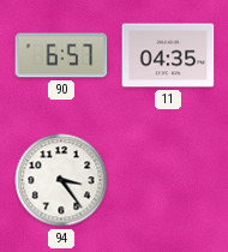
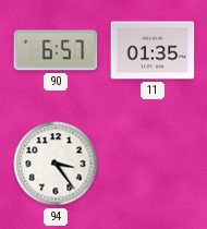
11: 04:35 -> 01:35
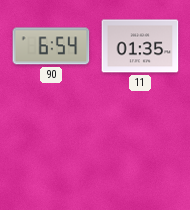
90: 6:57 -> 6:54
94: 3:24 -> none
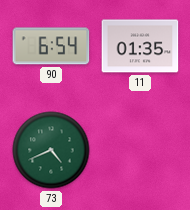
73: none -> 4:41
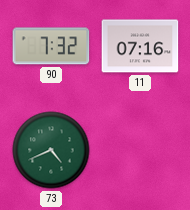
90: 6:54 -> 7:32
11: 01:35 -> 07:16
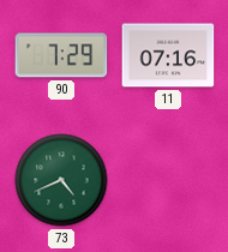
90: 7:32 -> 7:29
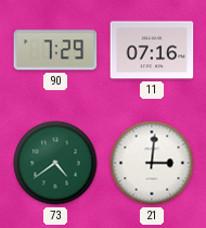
73: 4:41 -> 4:39
21: none -> 3:01
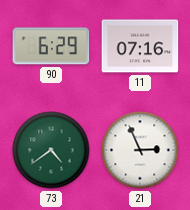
90: 7:29 -> 6:29
21: 3:01 -> 2:56
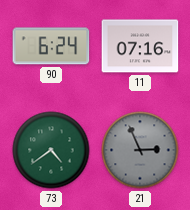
90: 6:29 -> 6:24
21 dial: white -> grey
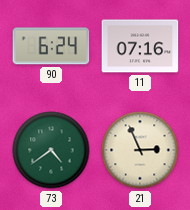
21 dial: grey -> cream
